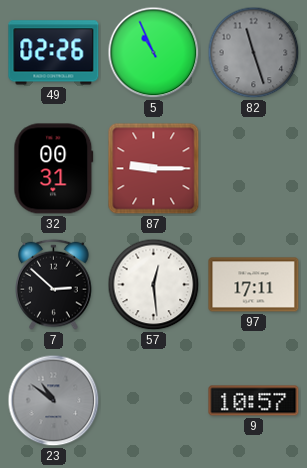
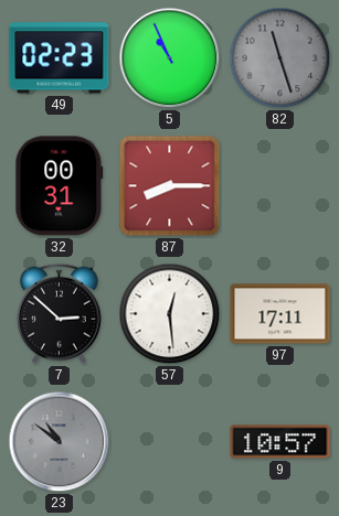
49: 02:26 -> 02:23
87: 9:15 -> 8:15
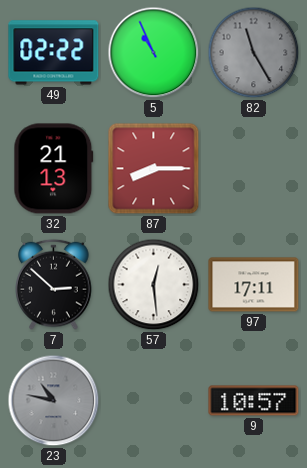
49: 02:23 -> 02:22
82: 11:27 -> 11:25
32: 00:31 -> 21:13
23: 10:51 -> 10:47
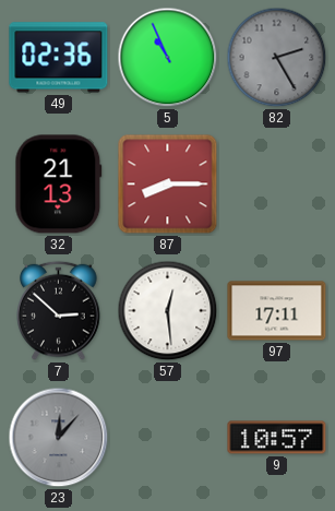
49: 02:22 -> 02:36
82: 11:25 -> 2:25
23: 10:47 -> 12:07
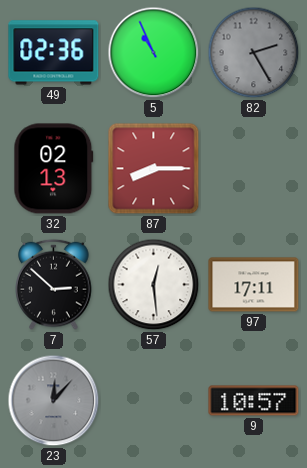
32: 21:13 -> 02:13
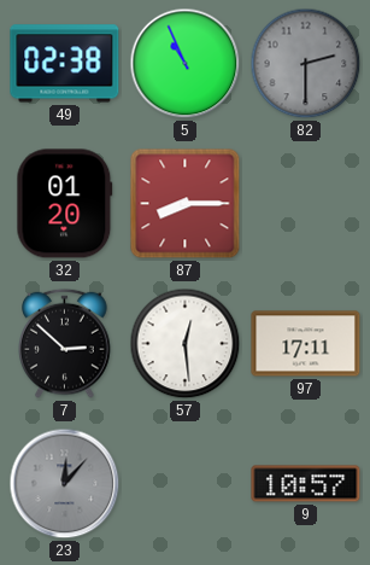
49: 02:36 -> 02:38
82: 2:25 -> 2:30
32: 02:13 -> 01:20
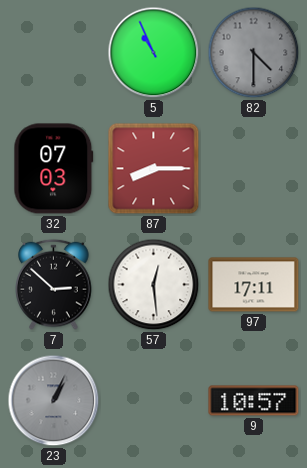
49: 02:38 -> none
82: 2:30 -> 4:30
32: 01:20 -> 07:03
23: 12:07 -> 1:04
